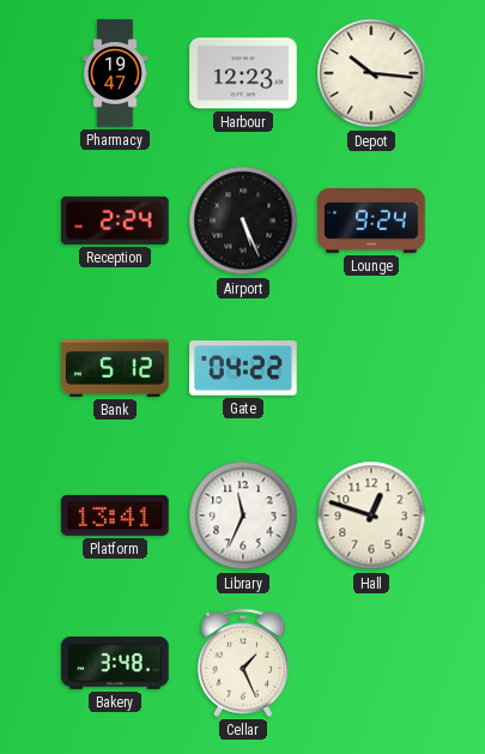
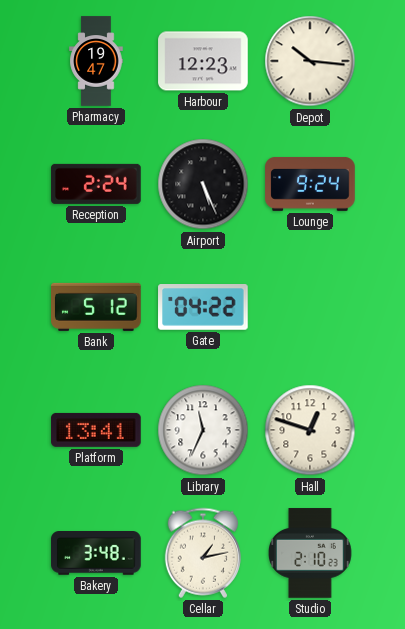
Cellar: 1:26 -> 1:13
Studio: none -> 2:10
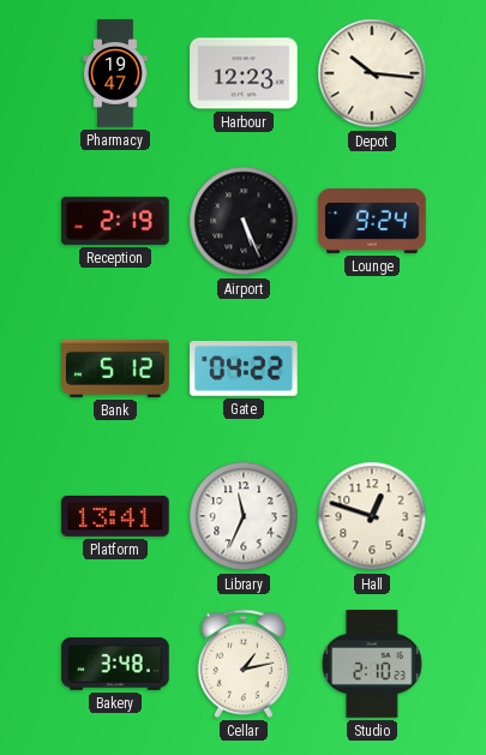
Reception: 2:24 -> 2:19
